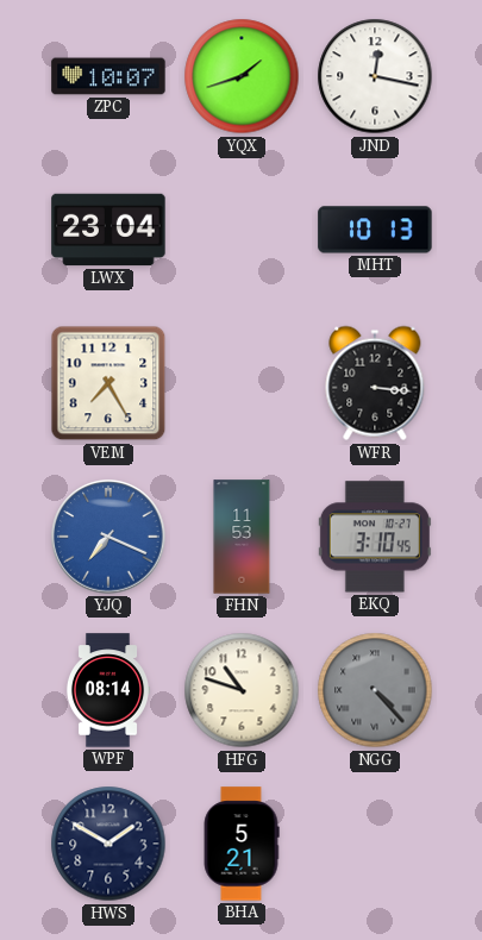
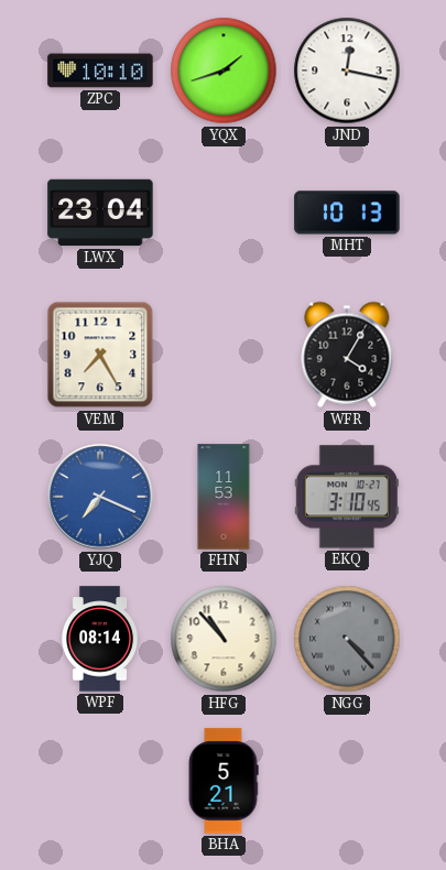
ZPC: 10:07 -> 10:10
WFR: 3:16 -> 4:05
HFG: 10:48 -> 10:53
HWS: 1:50 -> none
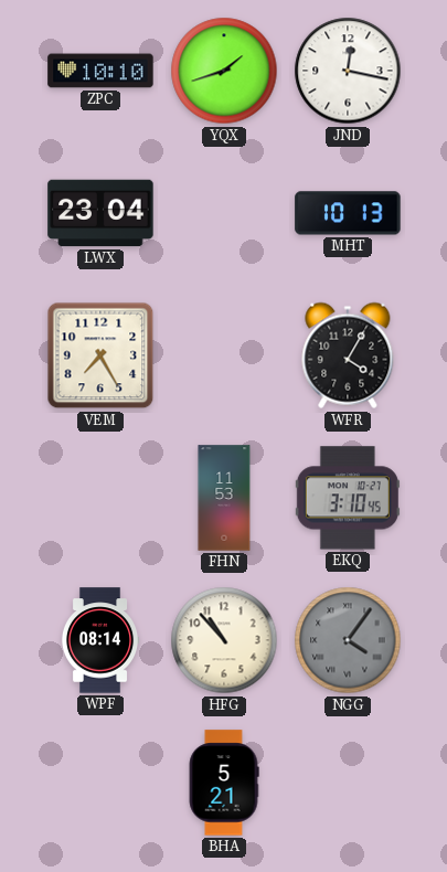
YJQ: 7:19 -> none
NGG: 4:23 -> 4:06
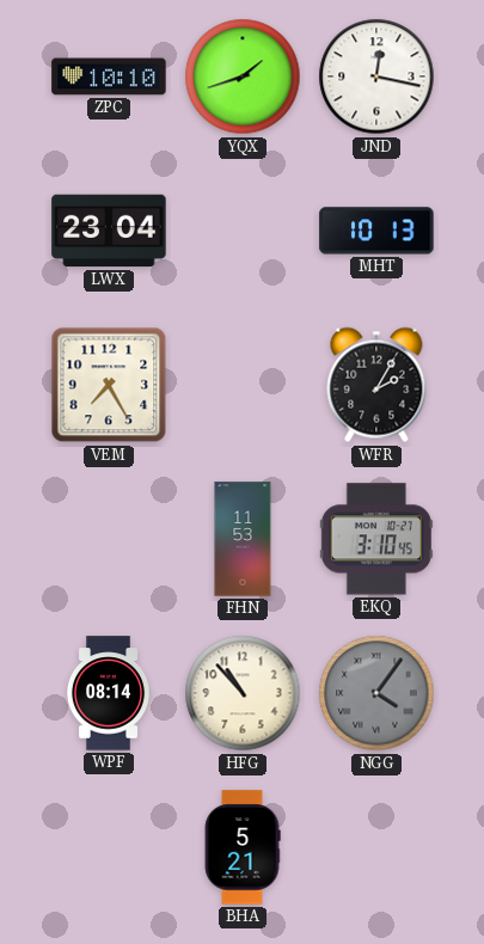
WFR: 4:05 -> 2:05
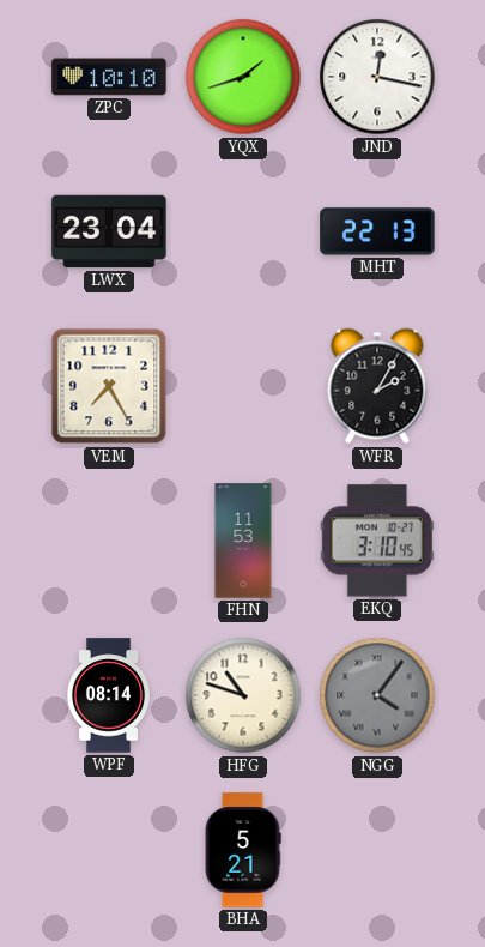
MHT: 10:13 -> 22:13
HFG: 10:53 -> 10:48
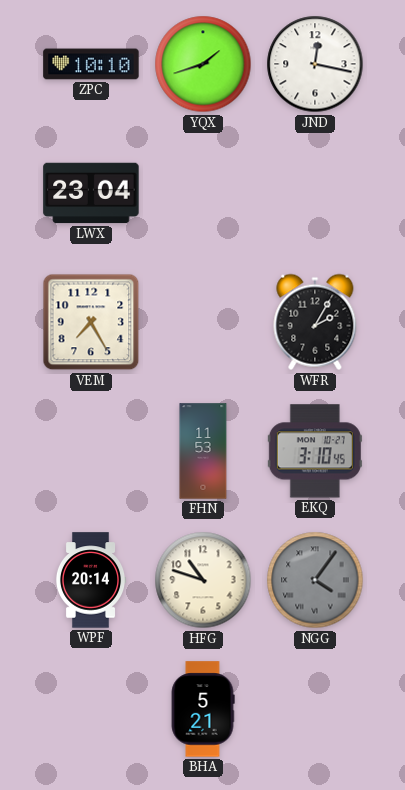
MHT: 22:13 -> none
WPF: 08:14 -> 20:14
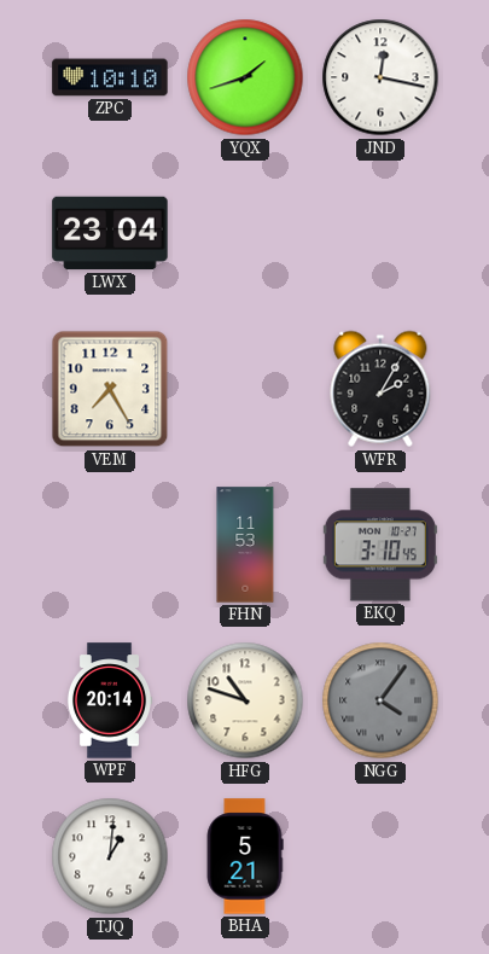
TJQ: none -> 1:01
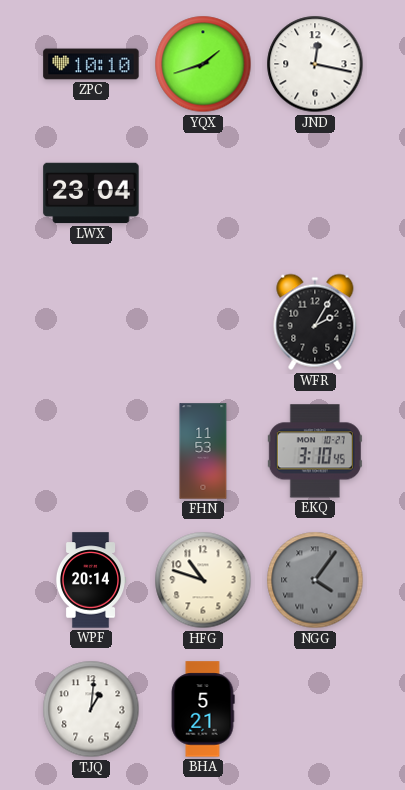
VEM: 7:25 -> none
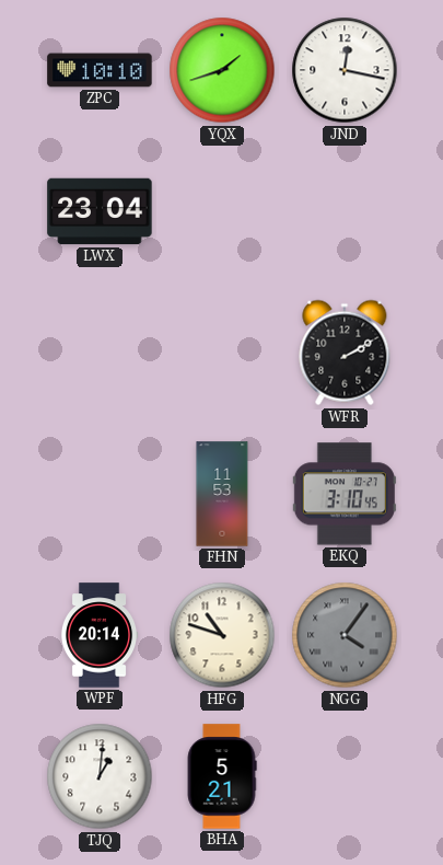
WFR: 2:05 -> 2:10
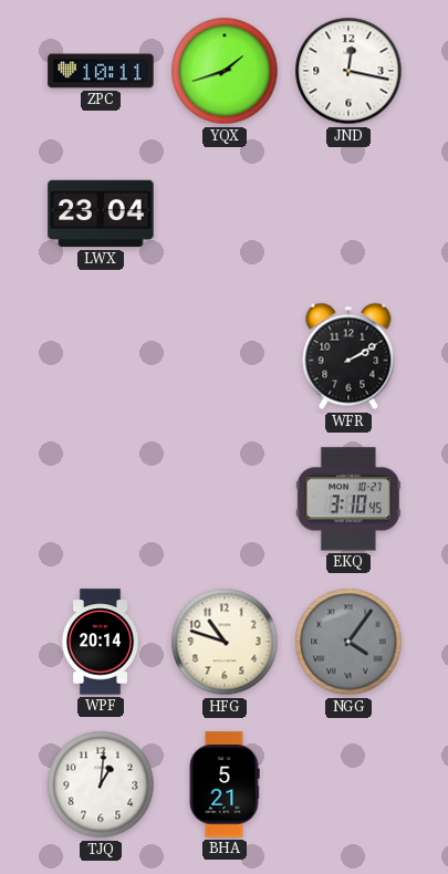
ZPC: 10:10 -> 10:11
FHN: 11:53 -> none
